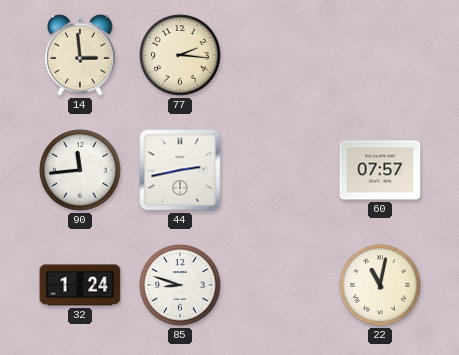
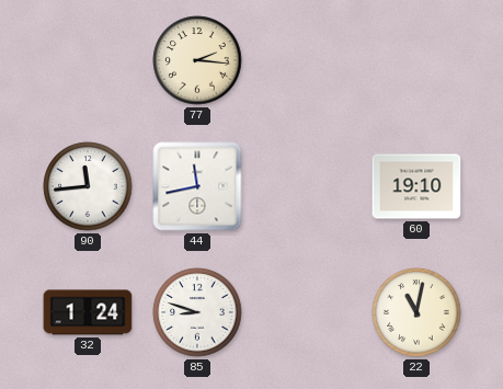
14: 2:59 -> none
44: 2:43 -> 11:43
60: 07:57 -> 19:10
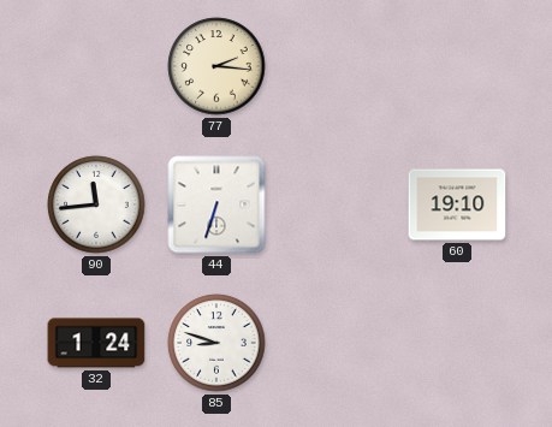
44: 11:43 -> 6:33
22: 11:02 -> none
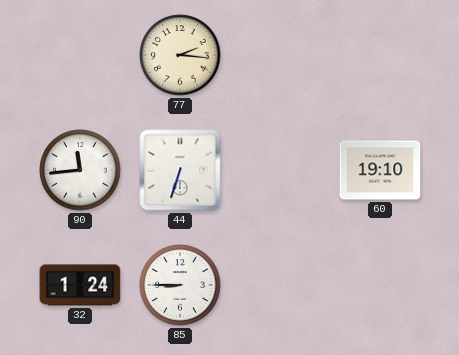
85: 8:48 -> 8:45
